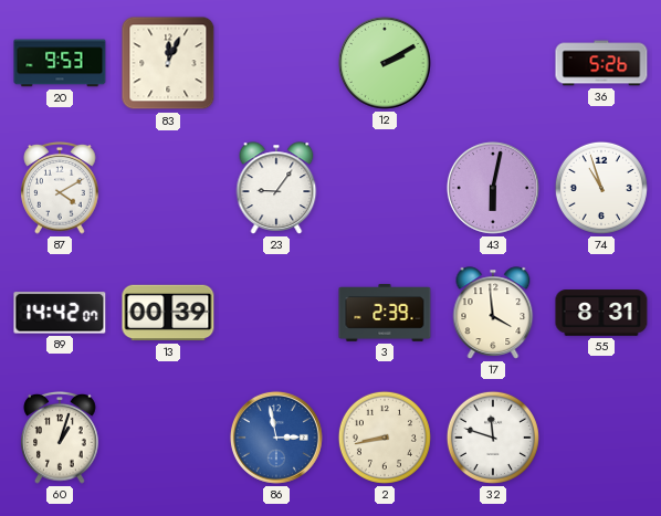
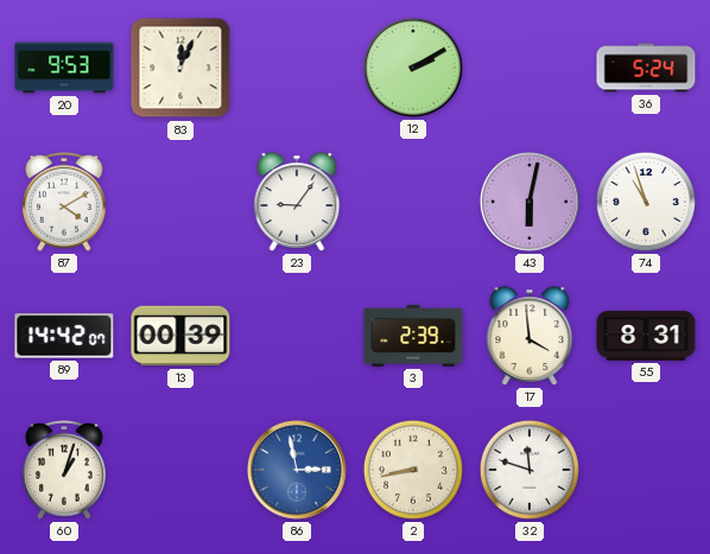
36: 5:26 -> 5:24
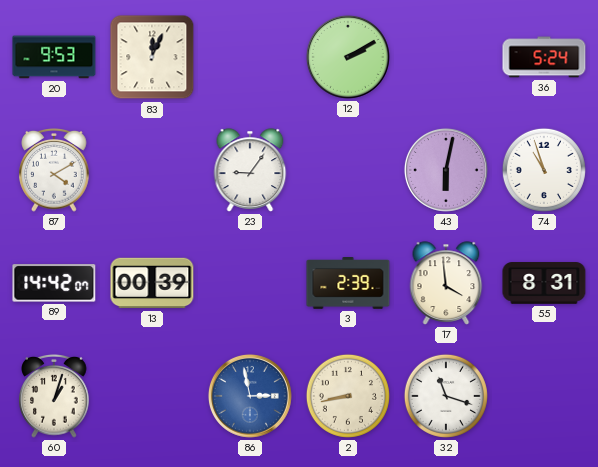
32: 11:48 -> 11:18
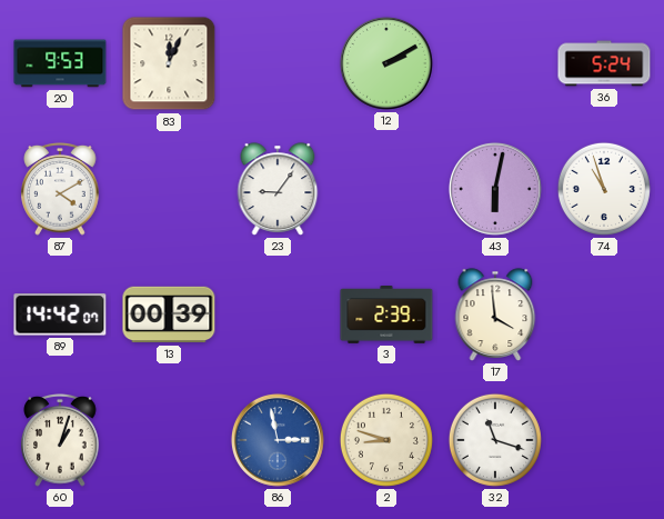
55: 8:31 -> none
2: 8:43 -> 8:48
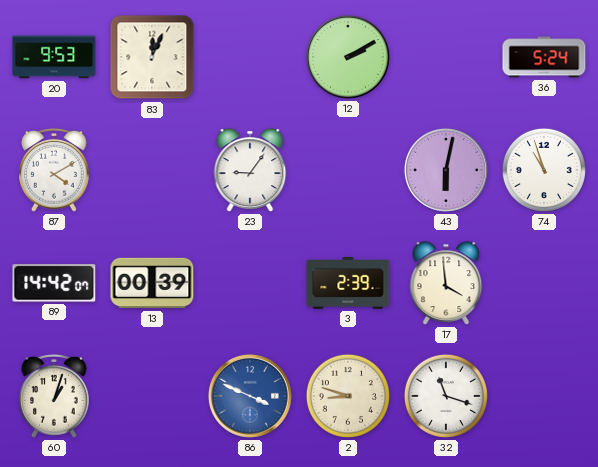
86: 2:58 -> 3:49
